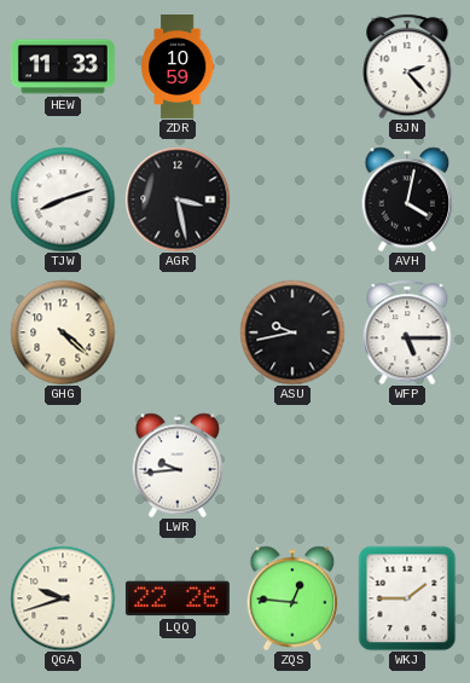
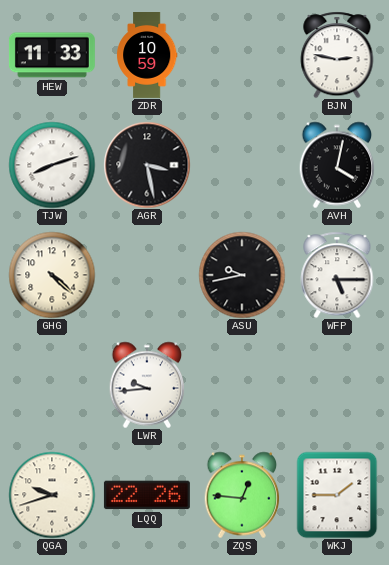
BJN: 2:23 -> 2:47
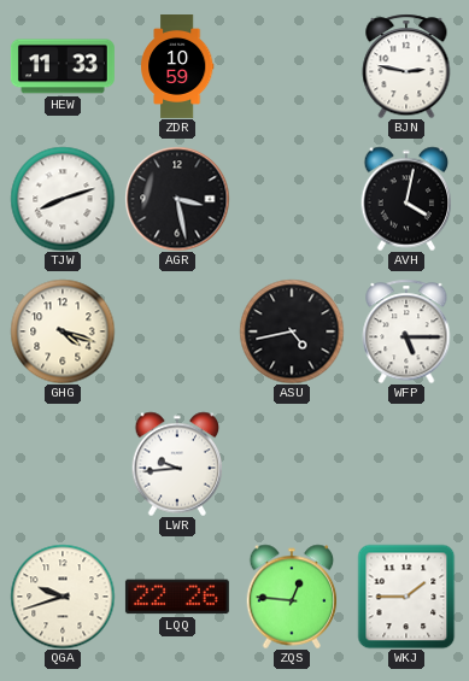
GHG: 4:22 -> 4:18
ASU: 9:43 -> 4:43
